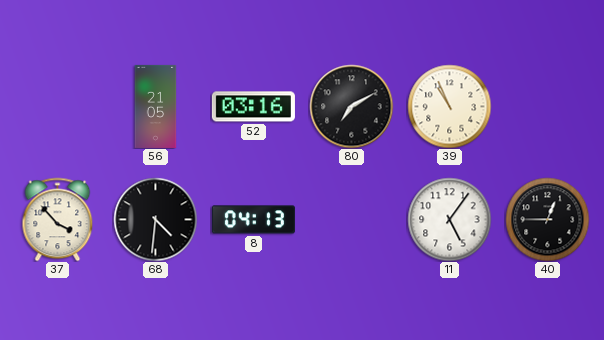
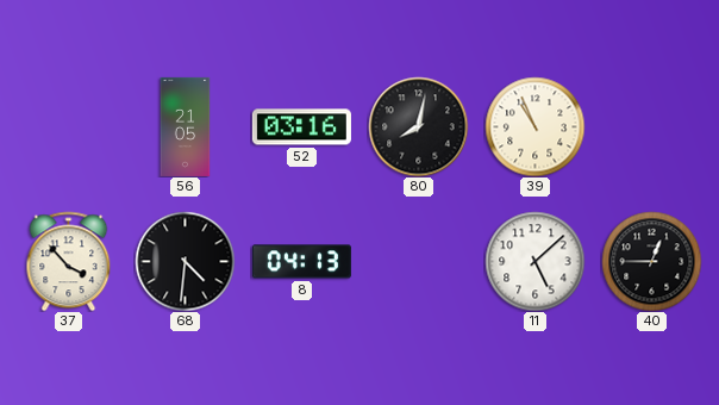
80: 7:10 -> 8:02
11: 5:06 -> 5:08
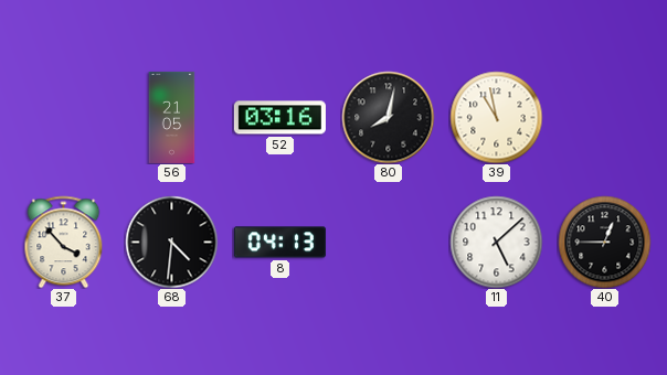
39: 10:56 -> 10:58
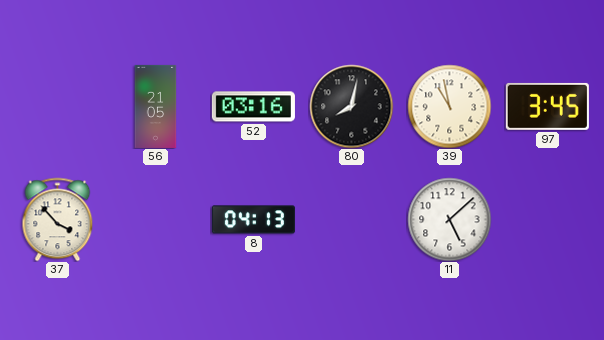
97: none -> 3:45
68: 4:31 -> none
40: 12:45 -> none
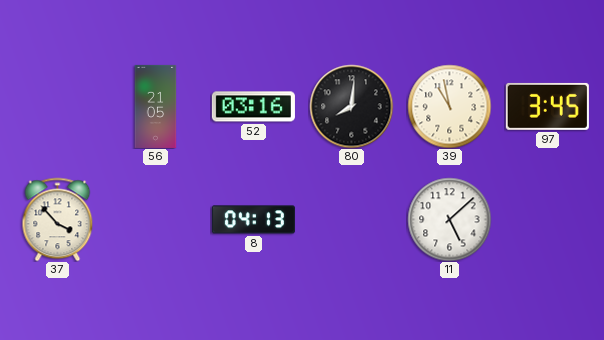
80: 8:02 -> 8:01
